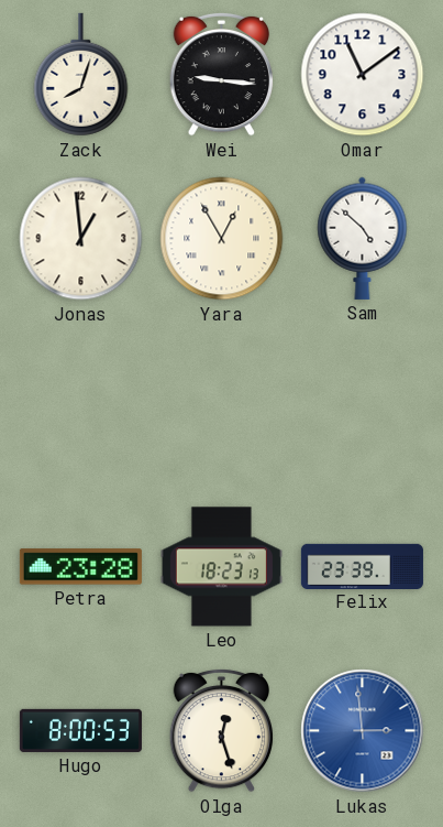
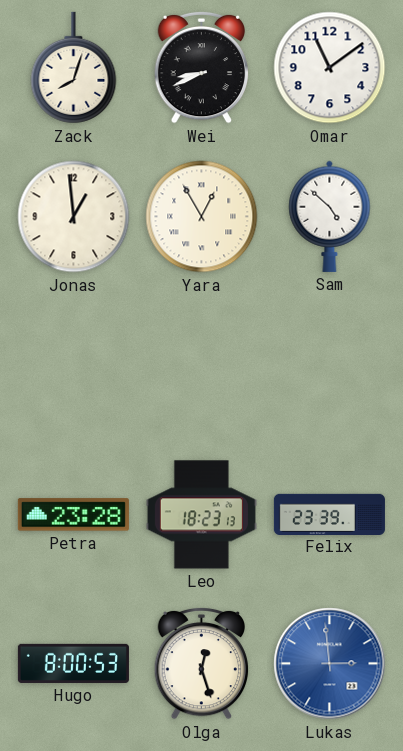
Wei: 9:16 -> 8:41
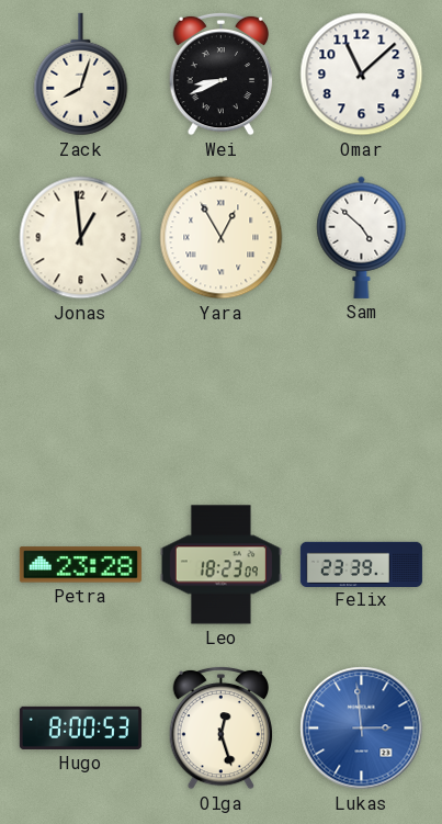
Omar: 11:09 -> 11:08
Leo: 18:23:13 -> 18:23:09
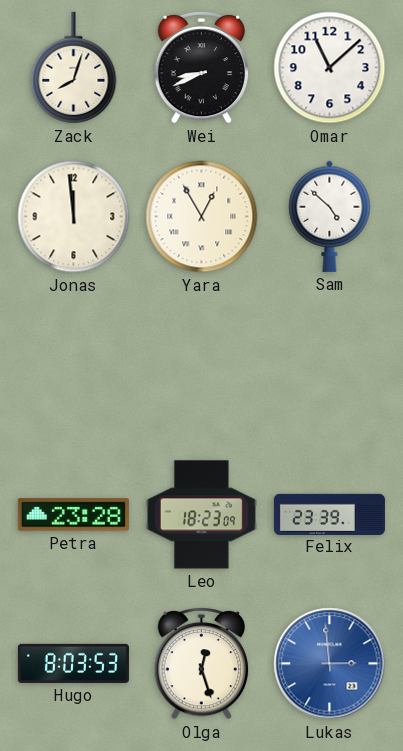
Jonas: 12:59 -> 11:59
Hugo: 8:00 -> 8:03
